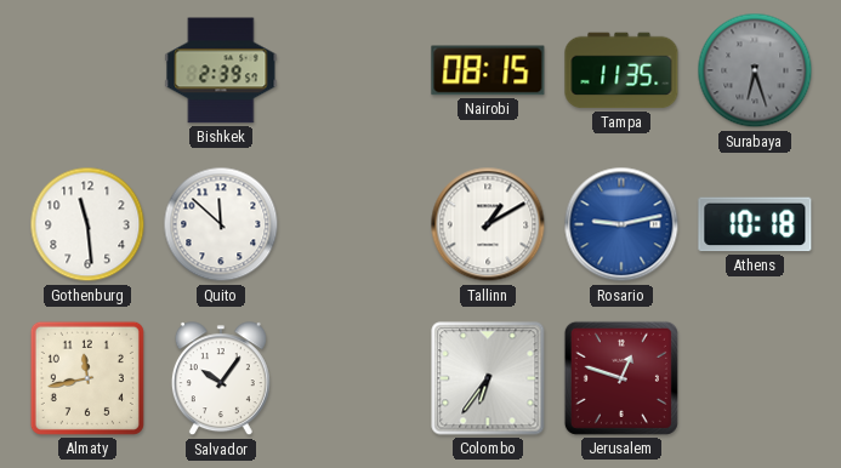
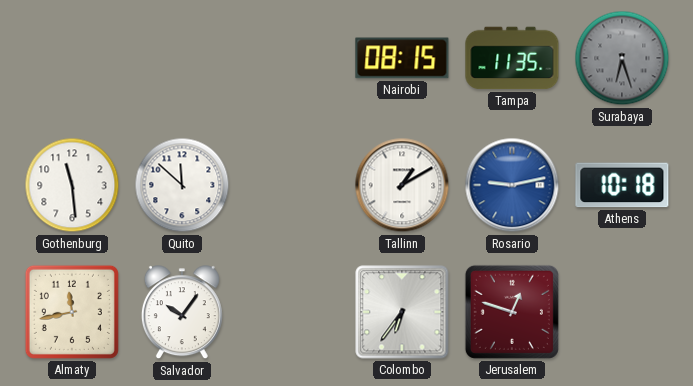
Bishkek: 2:39 -> none
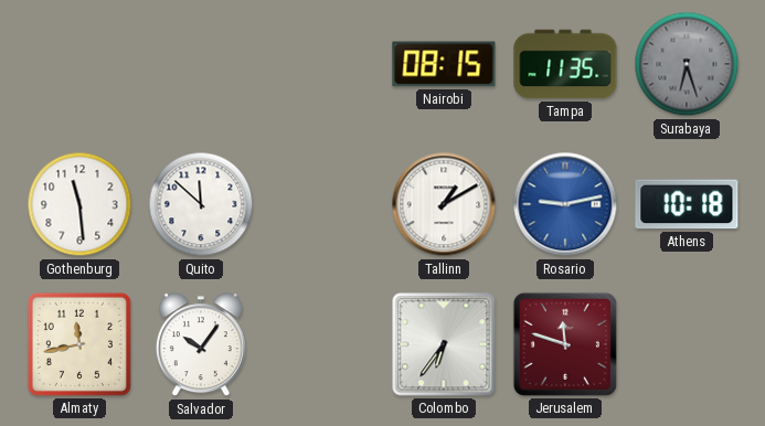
Jerusalem: 12:48 -> 11:48
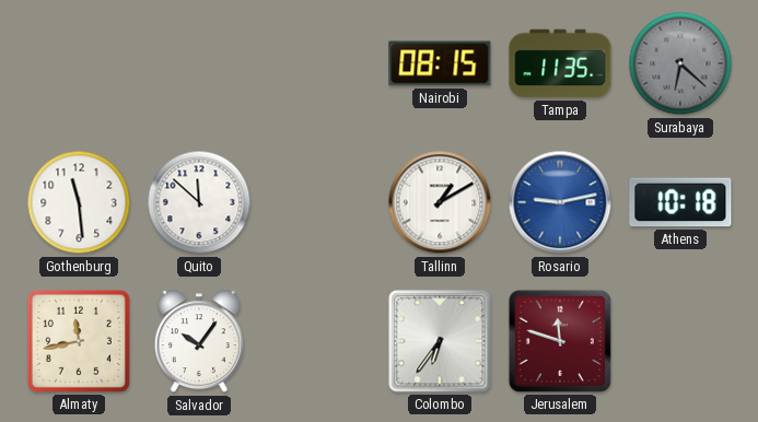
Surabaya: 6:27 -> 6:22
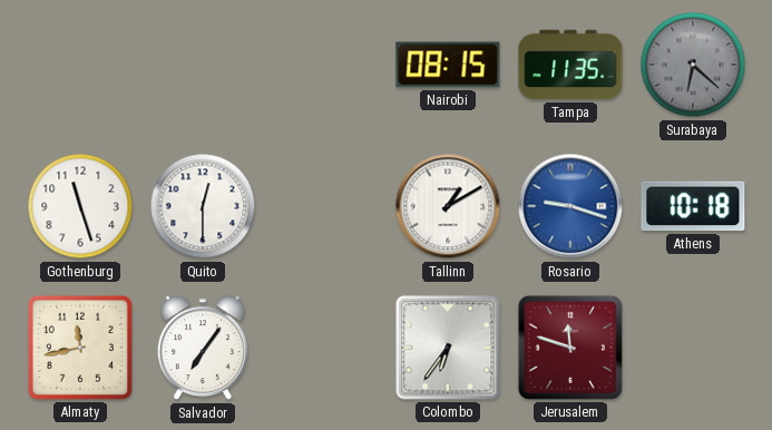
Gothenburg: 11:29 -> 11:27
Quito: 11:52 -> 12:30
Rosario: 9:13 -> 9:18
Salvador: 10:06 -> 7:06
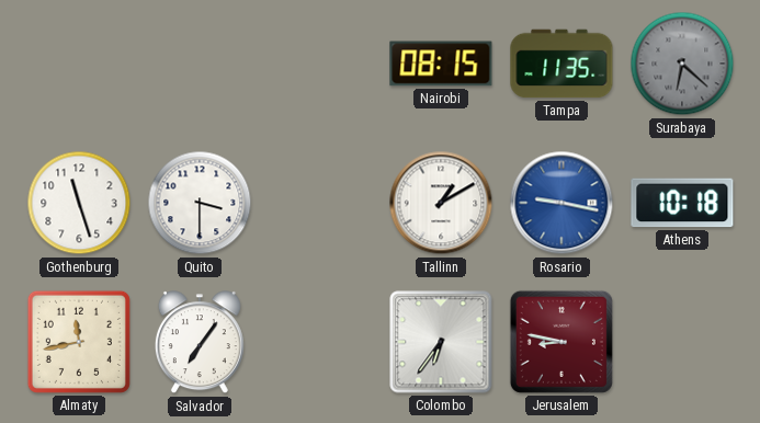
Quito: 12:30 -> 3:30
Rosario: 9:18 -> 9:17
Jerusalem: 11:48 -> 8:47
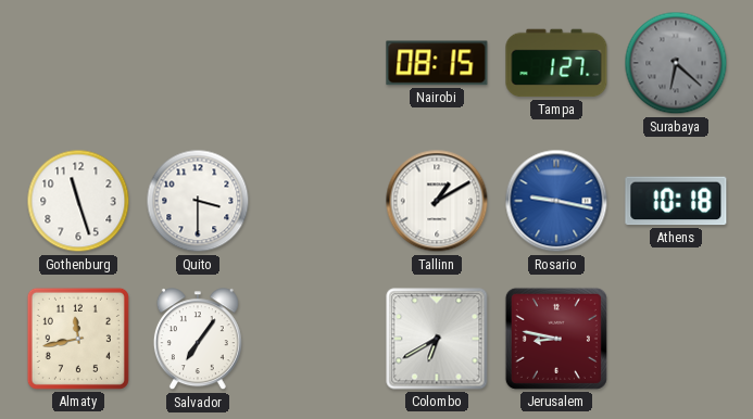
Tampa: 11:35 -> 1:27
Colombo: 6:36 -> 6:40
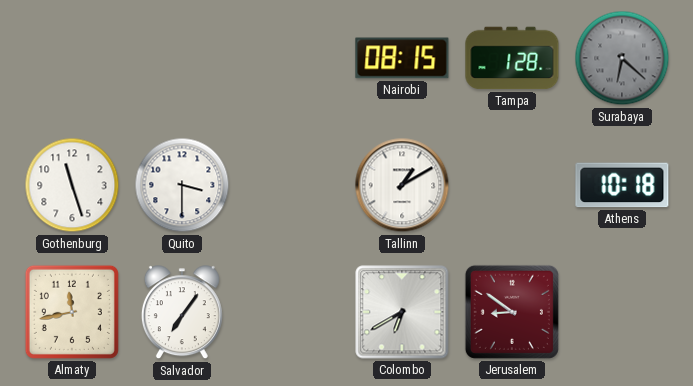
Tampa: 1:27 -> 1:28
Rosario: 9:17 -> none
Jerusalem: 8:47 -> 8:51
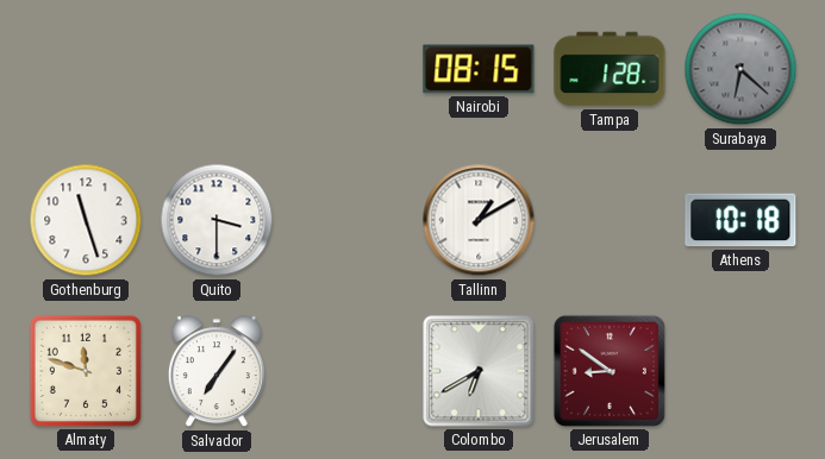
Almaty: 11:43 -> 11:48
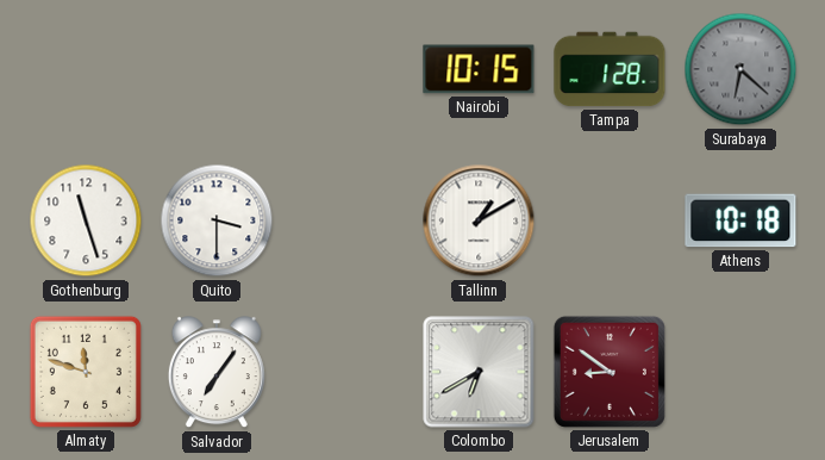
Nairobi: 08:15 -> 10:15
